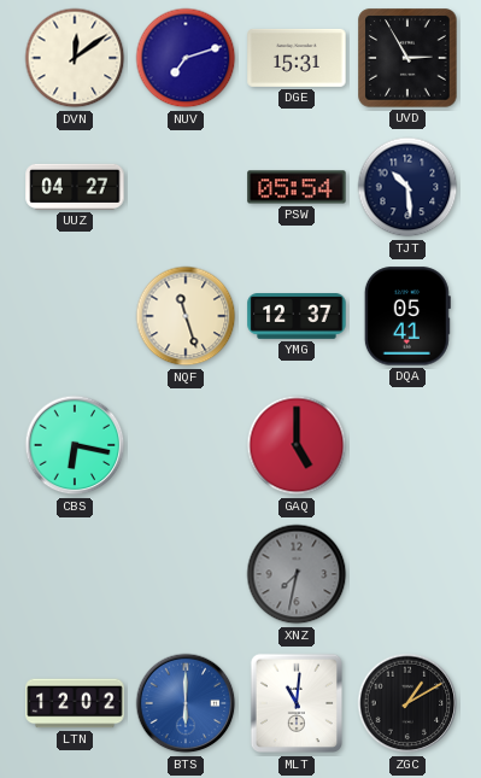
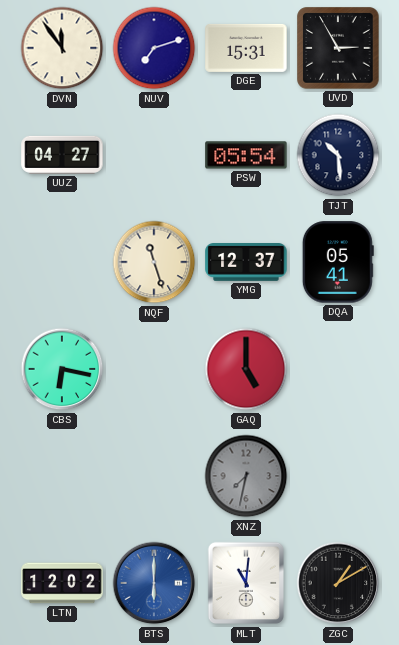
DVN: 12:09 -> 11:54
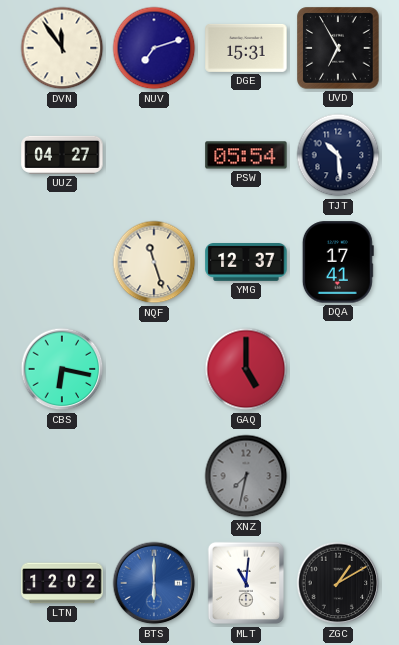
UVD: 2:55 -> 6:55
DQA: 05:41 -> 17:41
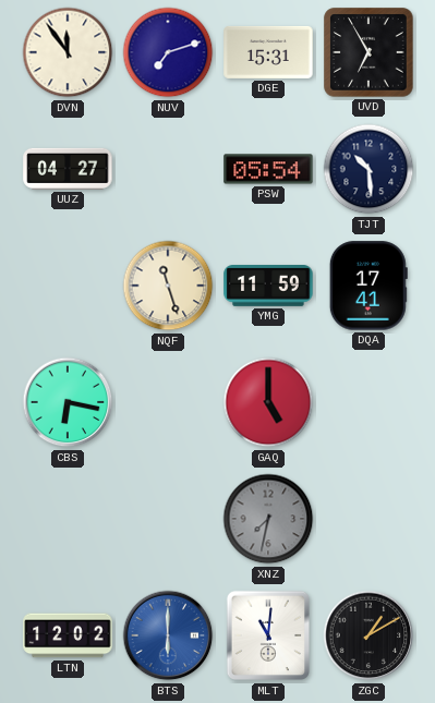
YMG: 12:37 -> 11:59
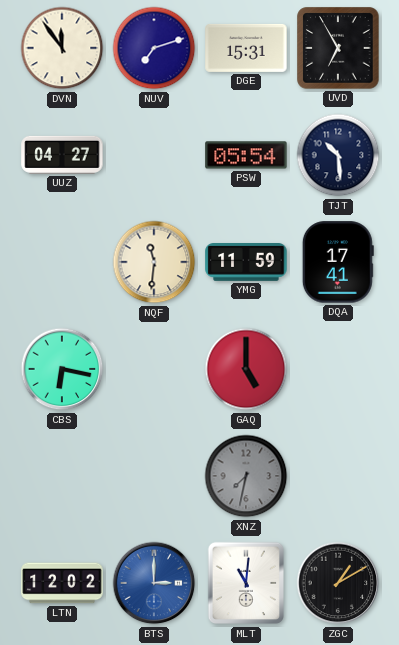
NQF: 11:27 -> 11:31
BTS: 6:00 -> 3:00
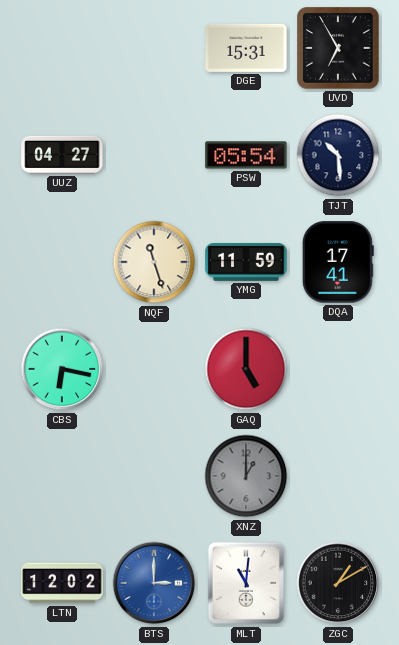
DVN: 11:54 -> none
NUV: 7:12 -> none
NQF: 11:31 -> 11:27
XNZ: 7:32 -> 1:00
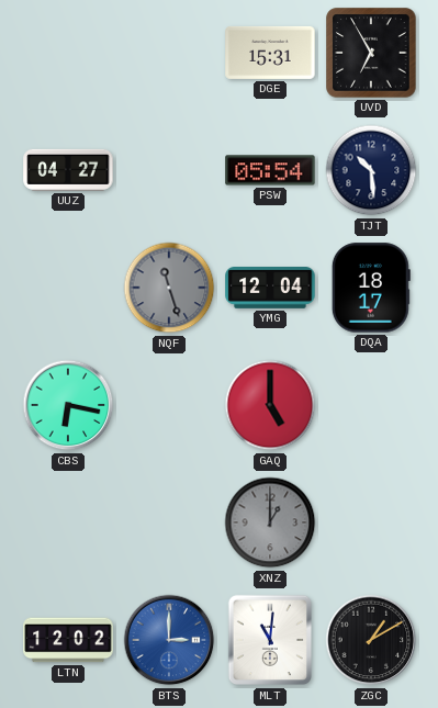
NQF dial: cream -> grey
YMG: 11:59 -> 12:04
DQA: 17:41 -> 18:17
